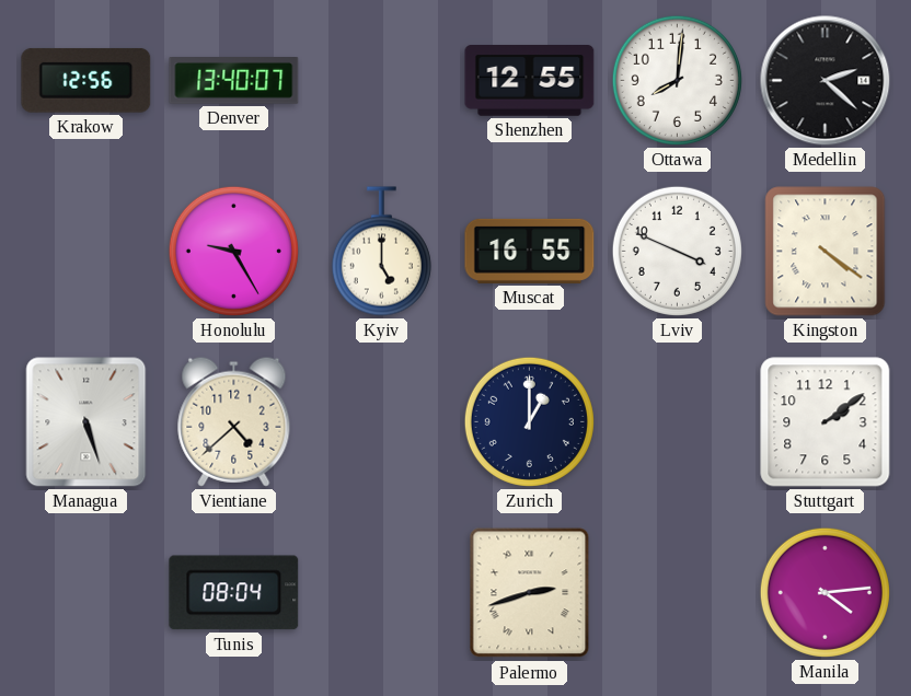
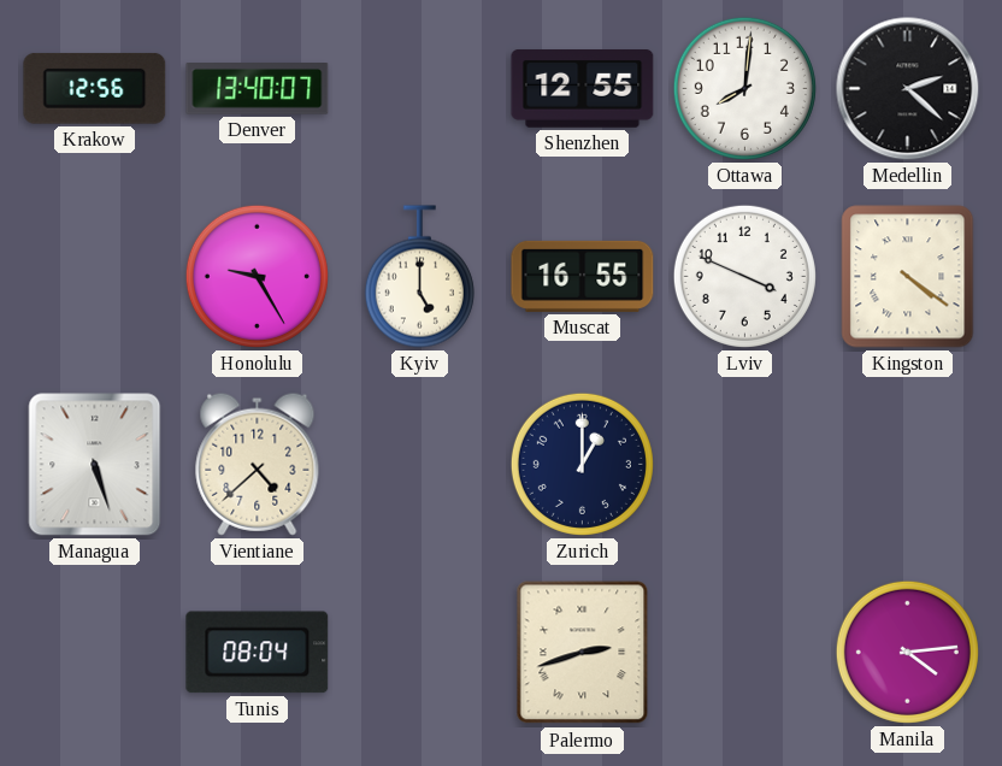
Stuttgart: 2:09 -> none
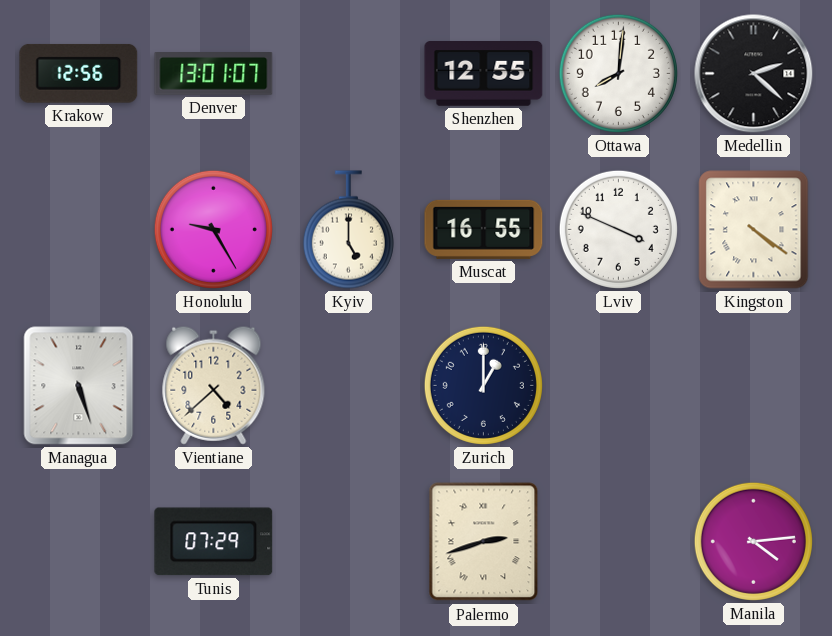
Denver: 13:40 -> 13:01
Tunis: 08:04 -> 07:29
